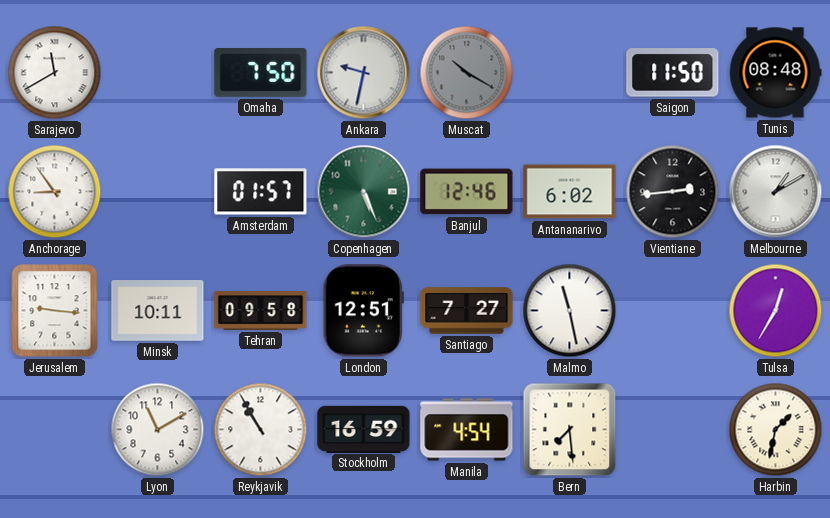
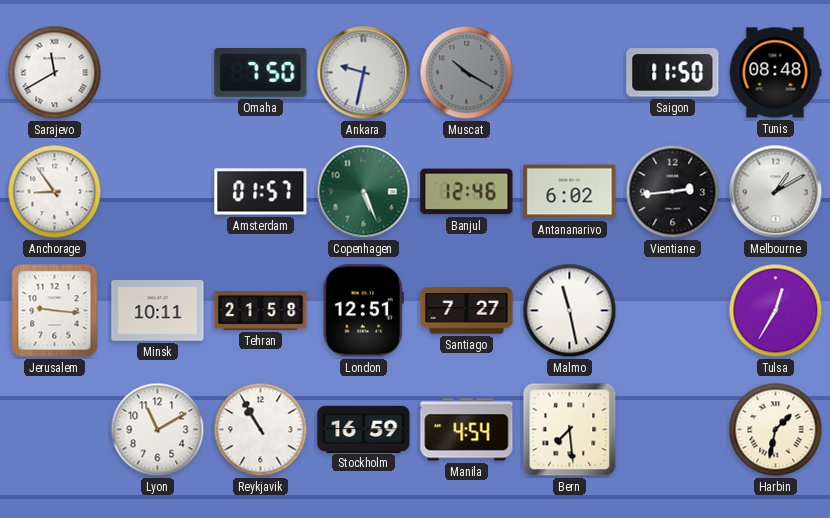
Tehran: 09:58 -> 21:58
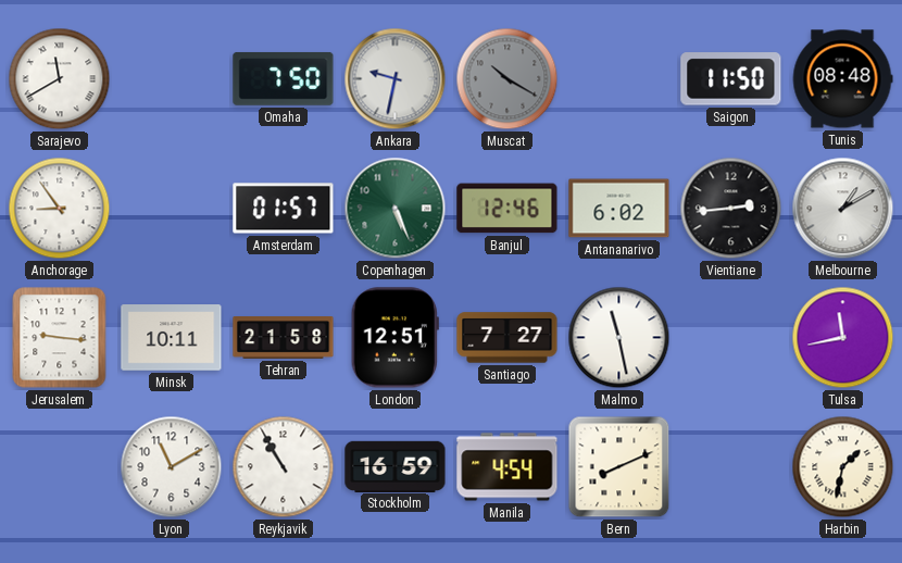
Tulsa: 12:35 -> 11:43
Bern: 7:29 -> 8:11
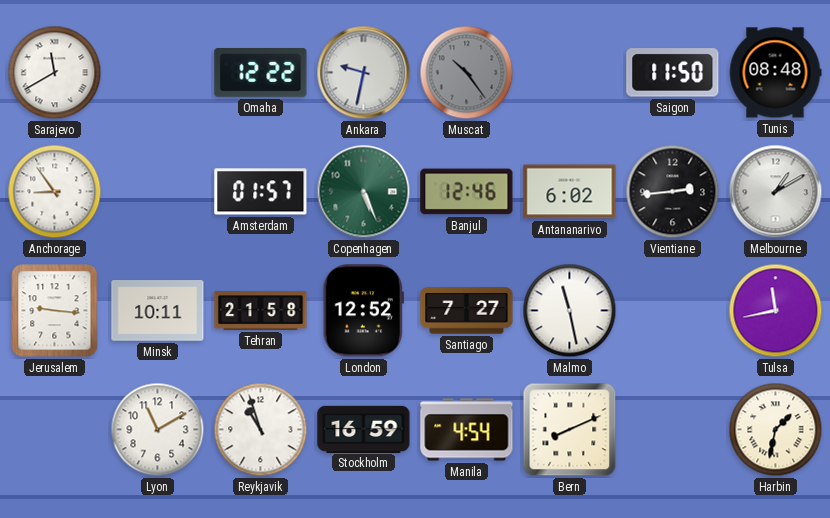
Omaha: 7:50 -> 12:22
Muscat: 10:20 -> 10:24
London: 12:51 -> 12:52
Reykjavik: 10:55 -> 10:57
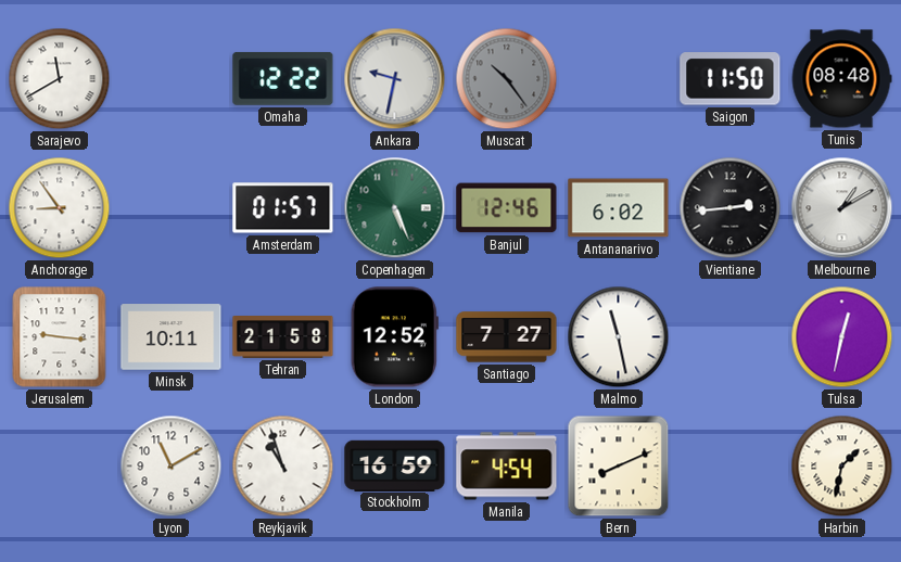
Tulsa: 11:43 -> 12:32
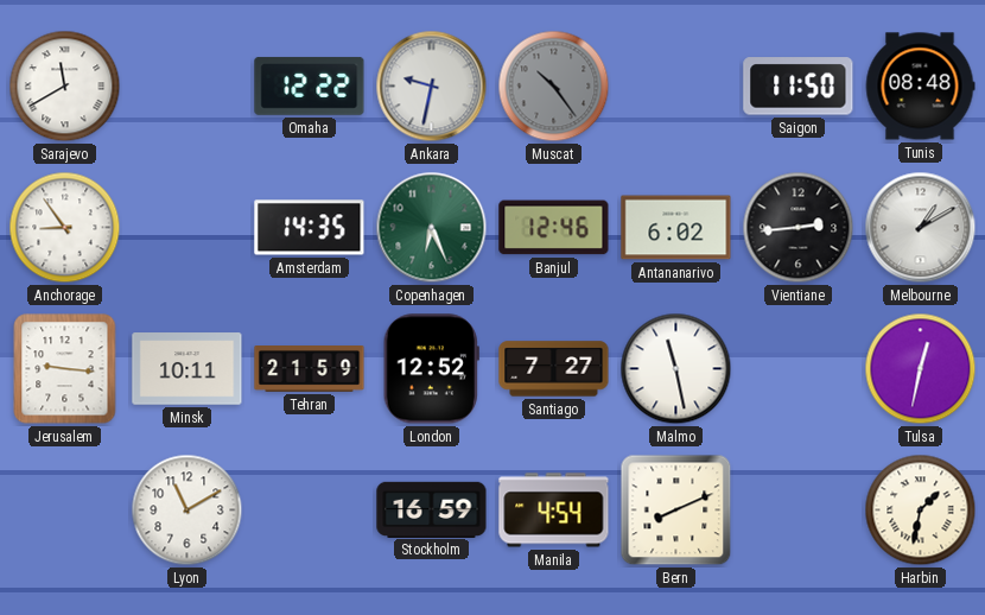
Amsterdam: 01:57 -> 14:35
Copenhagen: 5:26 -> 6:26
Tehran: 21:58 -> 21:59
Reykjavik: 10:57 -> none
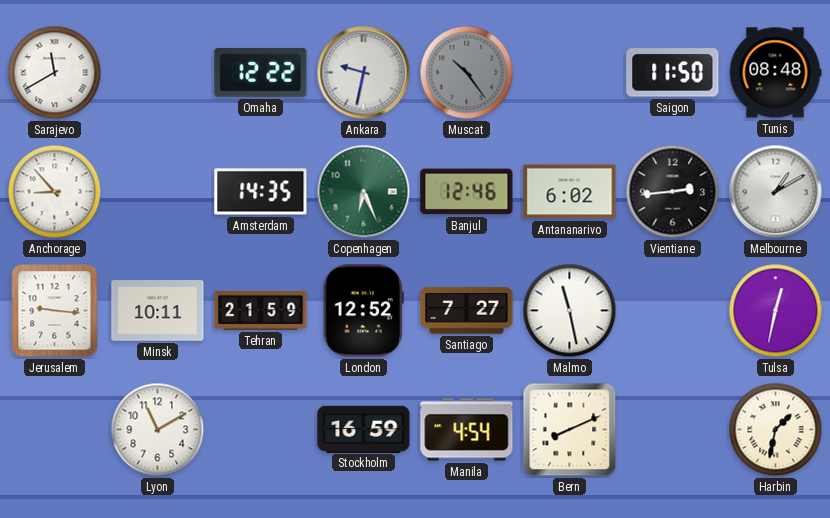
Anchorage: 8:54 -> 8:53
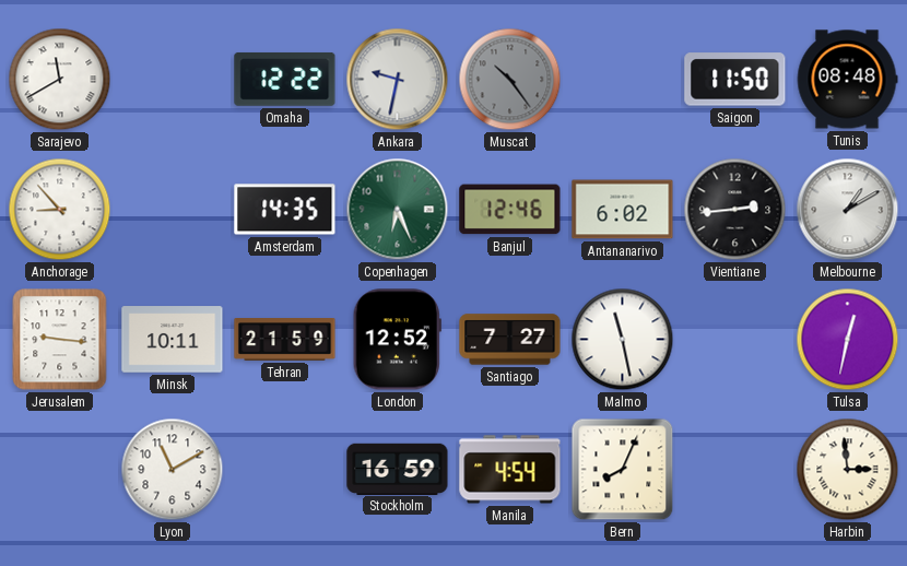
Bern: 8:11 -> 8:04
Harbin: 1:32 -> 2:59
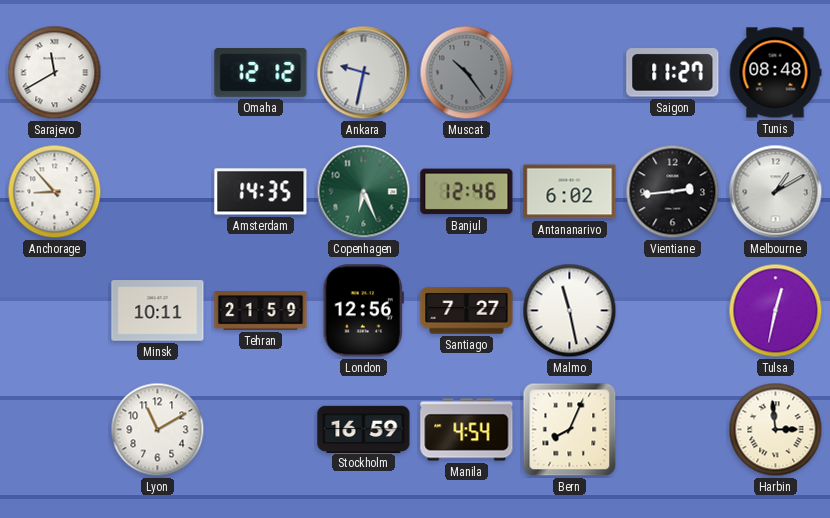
Omaha: 12:22 -> 12:12
Saigon: 11:50 -> 11:27
Jerusalem: 9:16 -> none
London: 12:52 -> 12:56
